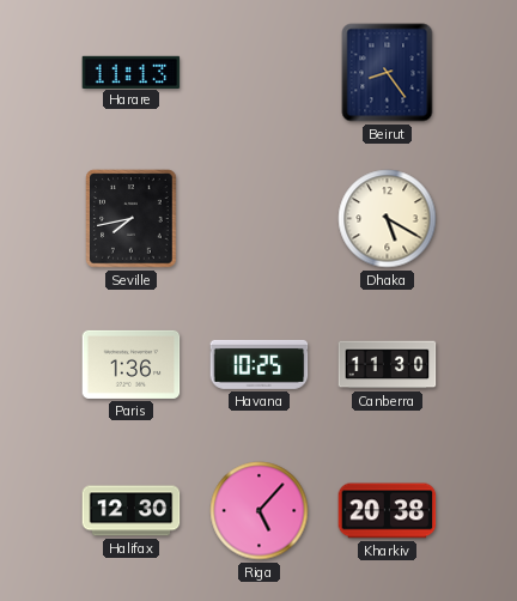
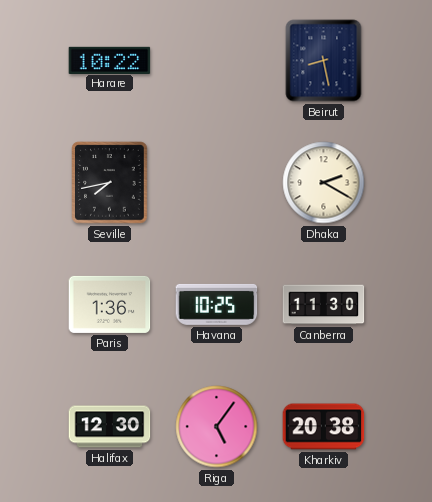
Harare: 11:13 -> 10:22
Beirut: 8:24 -> 8:28
Dhaka: 5:20 -> 2:20
Riga: 5:07 -> 5:06
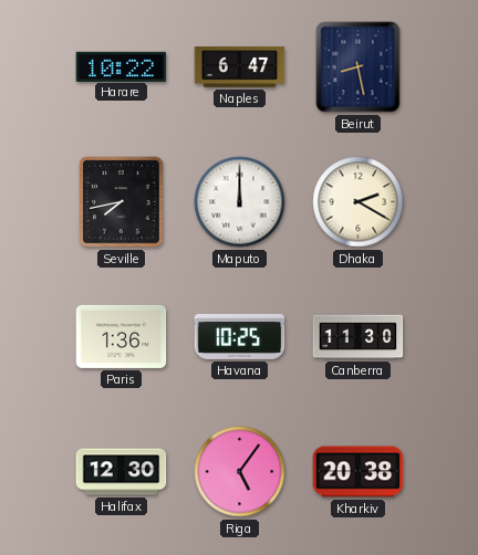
Naples: none -> 6:47
Maputo: none -> 12:00
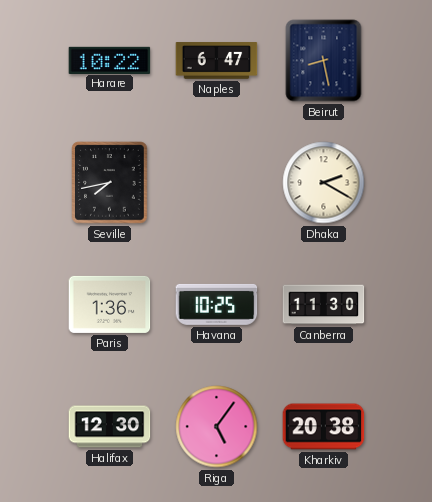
Maputo: 12:00 -> none
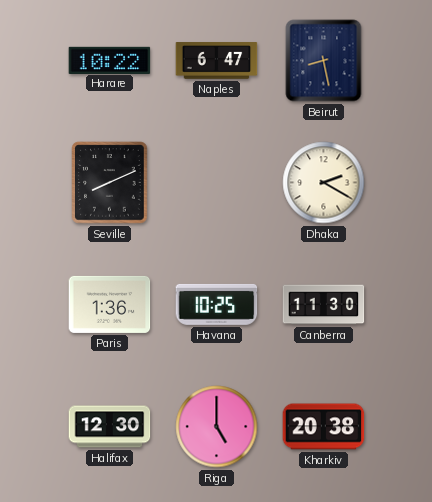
Seville: 7:43 -> 8:11
Riga: 5:06 -> 5:00
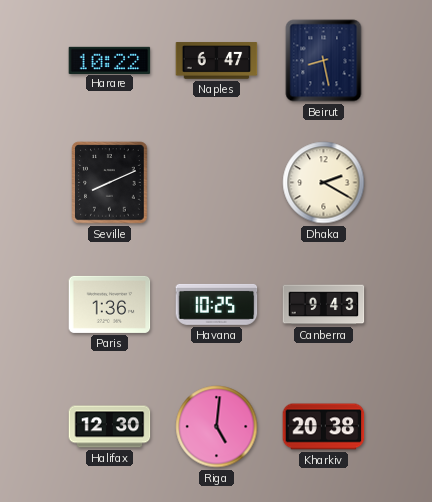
Canberra: 11:30 -> 9:43
Riga: 5:00 -> 5:01
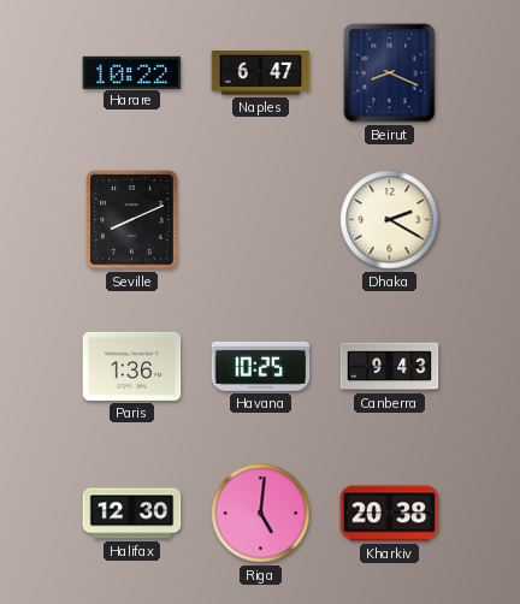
Beirut: 8:28 -> 8:19
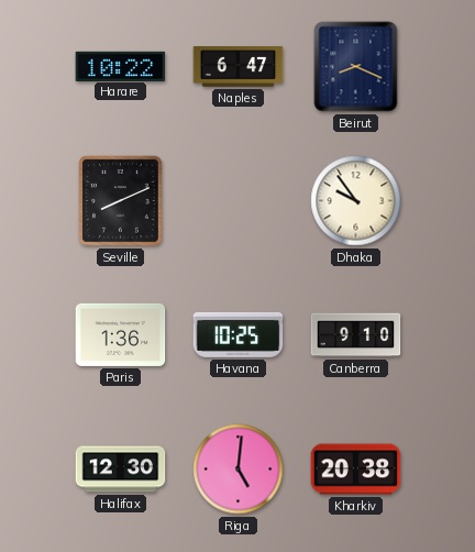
Dhaka: 2:20 -> 9:54
Canberra: 9:43 -> 9:10
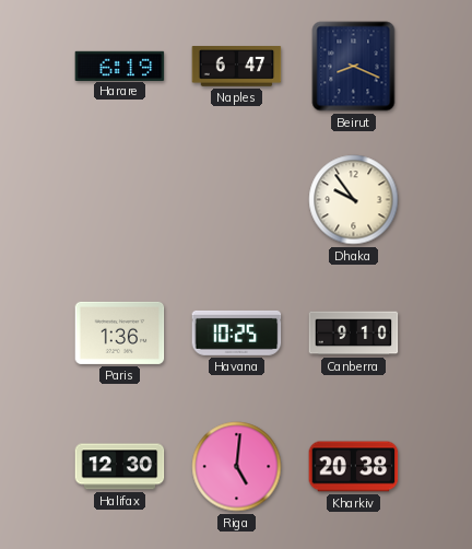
Harare: 10:22 -> 6:19
Seville: 8:11 -> none
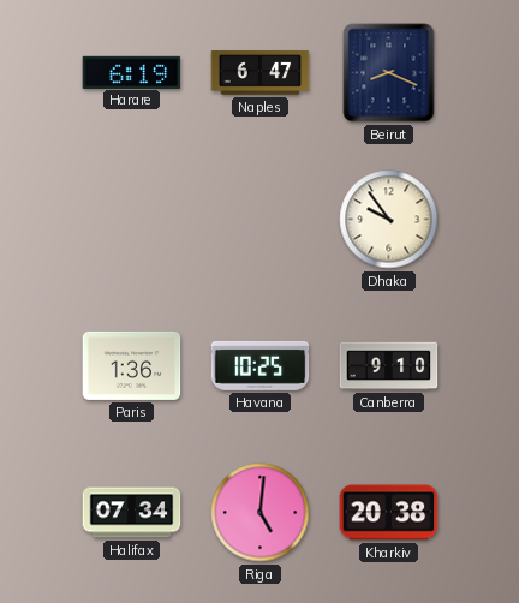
Halifax: 12:30 -> 07:34
